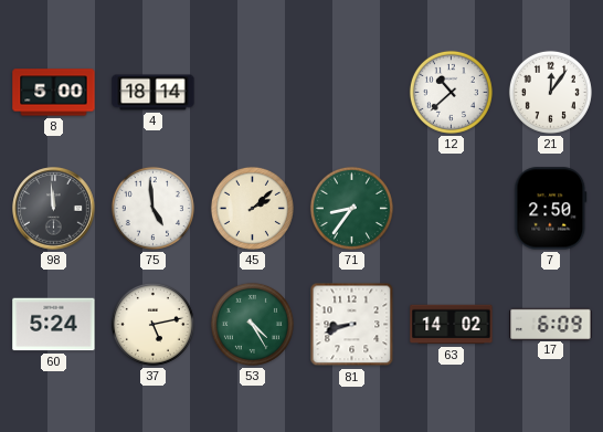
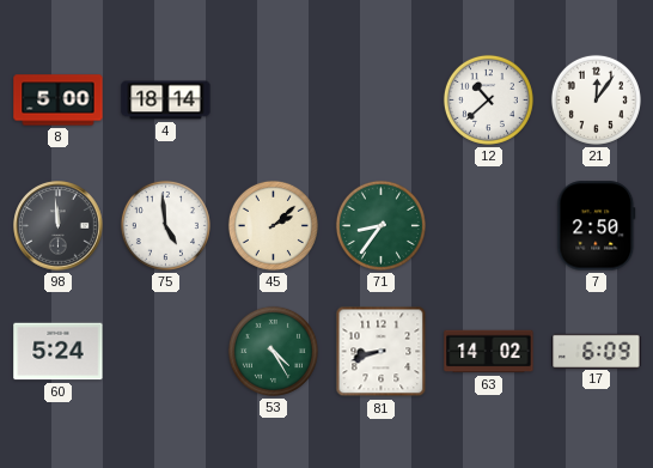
37: 5:13 -> none
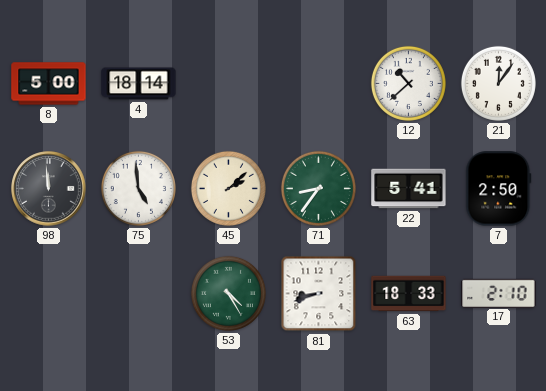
22: none -> 5:41
60: 5:24 -> none
63: 14:02 -> 18:33
17: 6:09 -> 2:10
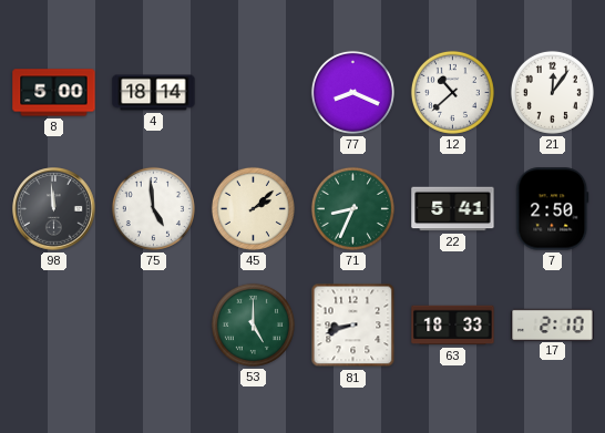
77: none -> 8:19
71: 8:36 -> 8:34
53: 4:25 -> 5:00
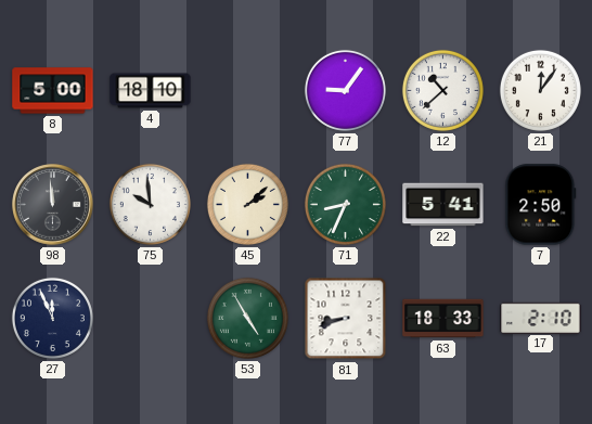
4: 18:14 -> 18:10
77: 8:19 -> 9:06
75: 4:59 -> 9:59
27: none -> 11:56
53: 5:00 -> 4:55
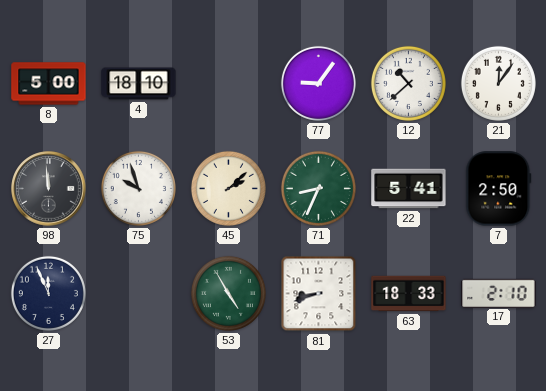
75: 9:59 -> 9:57
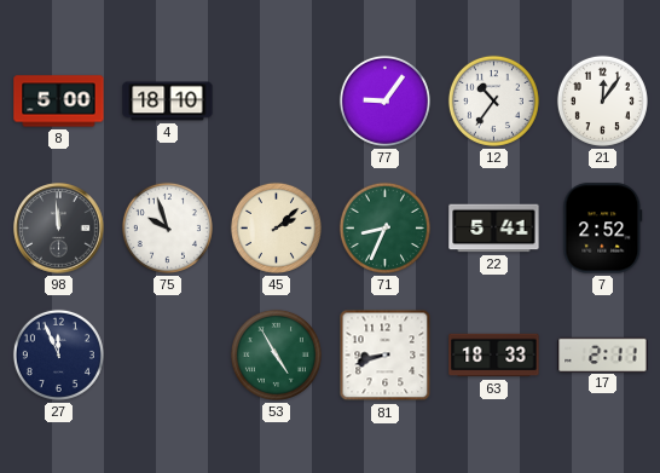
12: 10:38 -> 10:36
7: 2:50 -> 2:52
17: 2:10 -> 2:11
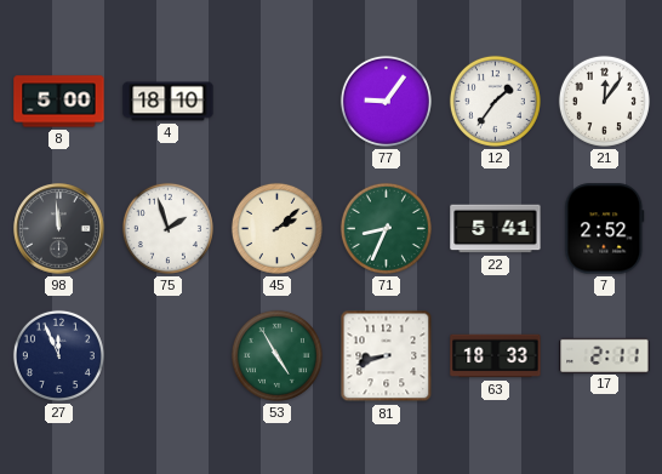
12: 10:36 -> 1:36
75: 9:57 -> 1:57
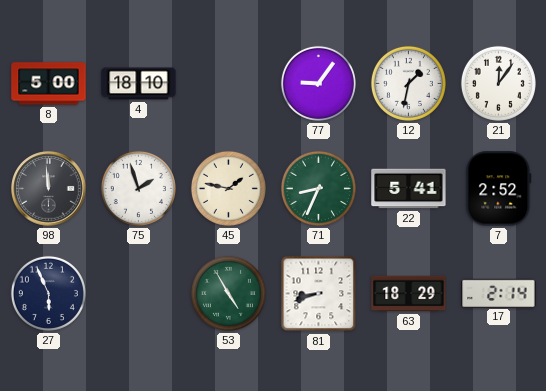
12: 1:36 -> 1:32
45: 2:08 -> 1:47
27: 11:56 -> 5:56
63: 18:33 -> 18:29
17: 2:11 -> 2:14
